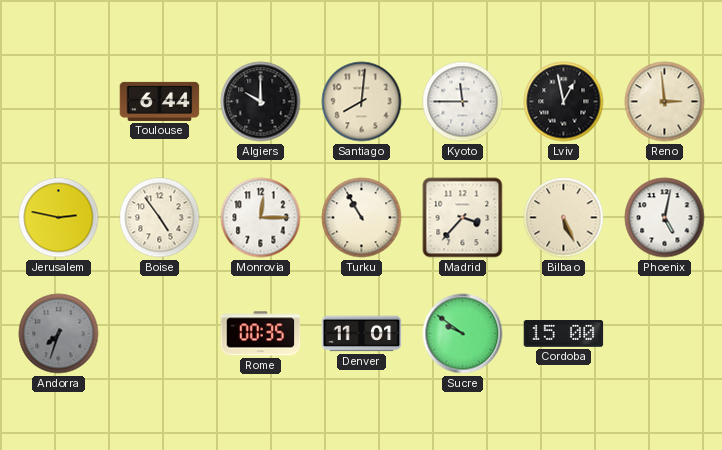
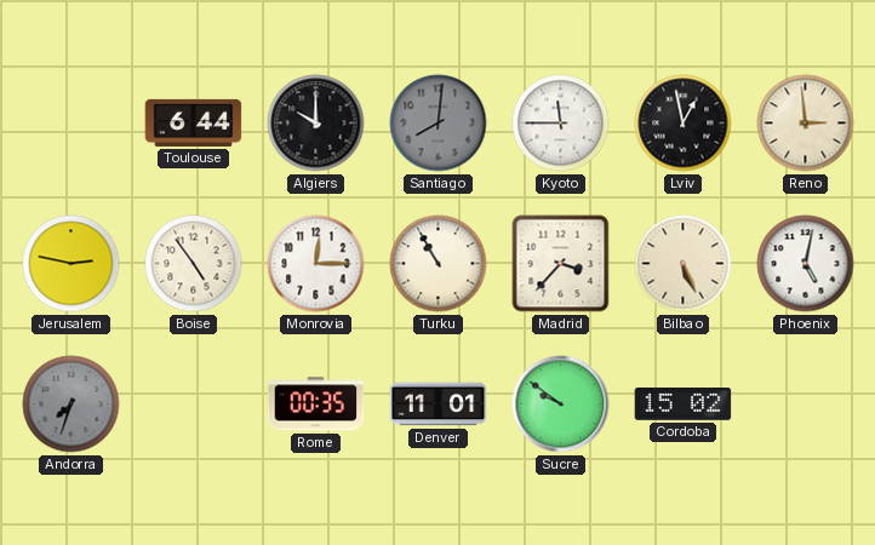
Santiago dial: cream -> grey
Cordoba: 15:00 -> 15:02
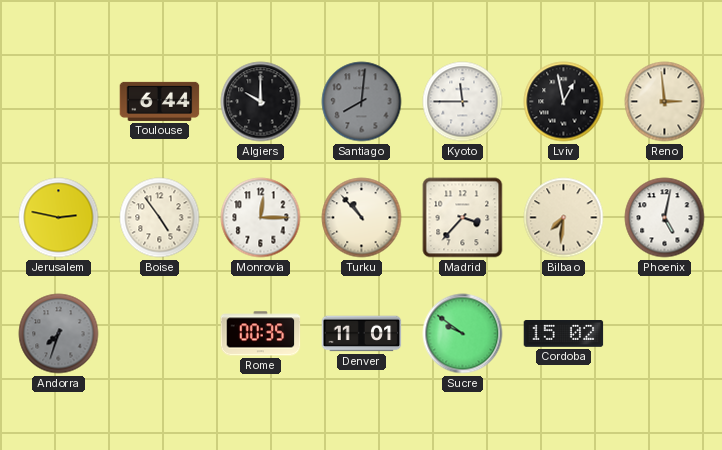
Turku: 10:55 -> 10:53
Bilbao: 5:26 -> 7:31
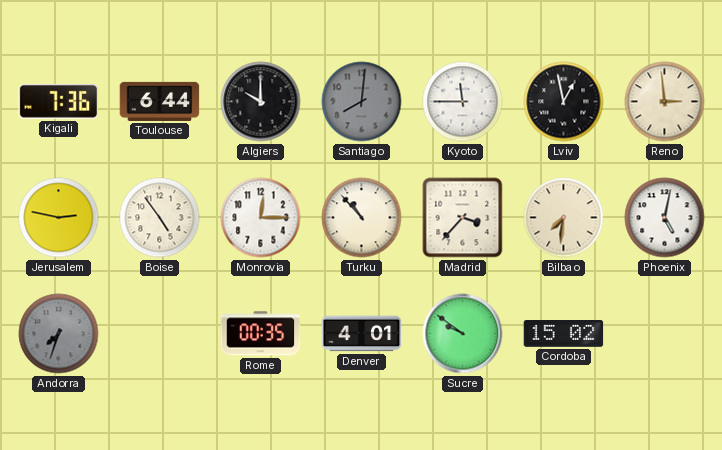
Kigali: none -> 7:36
Denver: 11:01 -> 4:01
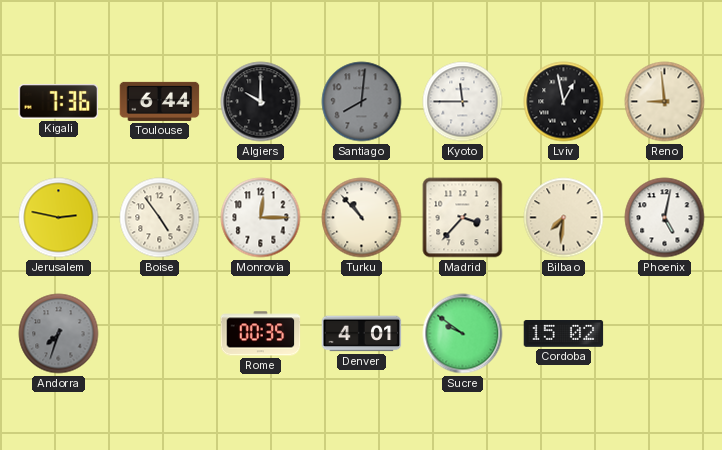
Reno: 2:59 -> 8:59
